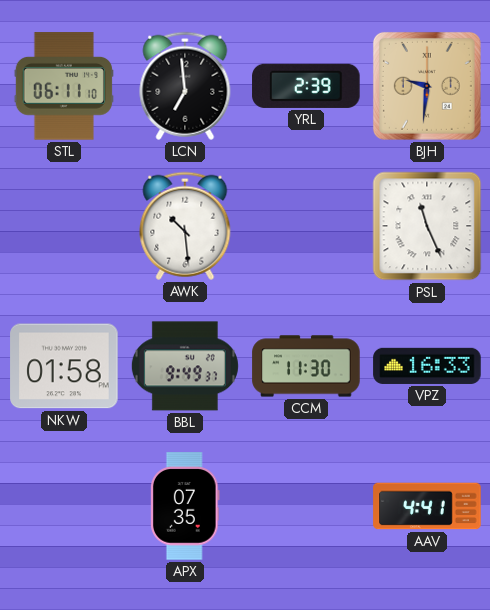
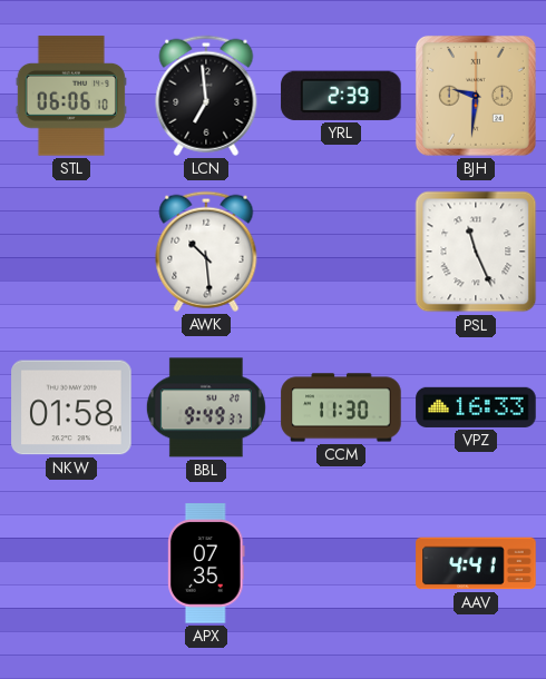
STL: 06:11 -> 06:06
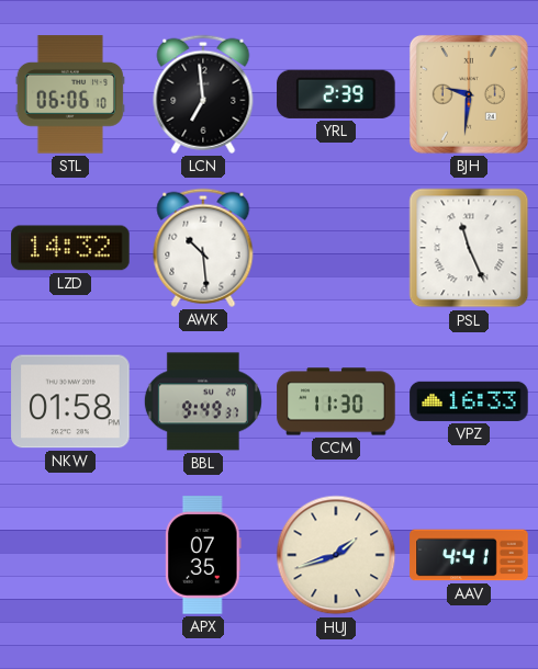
LZD: none -> 14:32
HUJ: none -> 1:42
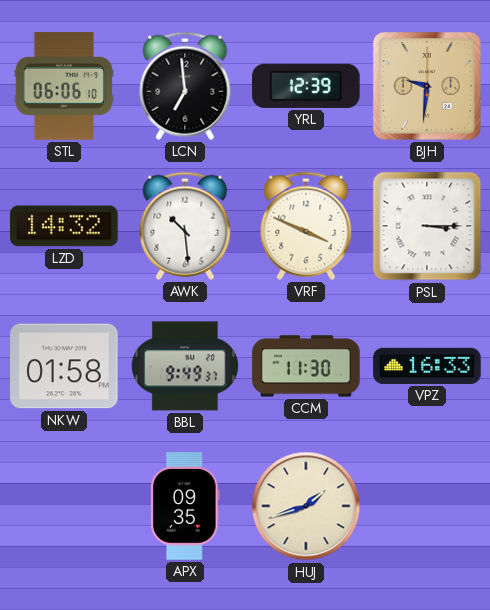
YRL: 2:39 -> 12:39
VRF: none -> 3:49
PSL: 11:26 -> 3:15
APX: 07:35 -> 09:35
AAV: 4:41 -> none
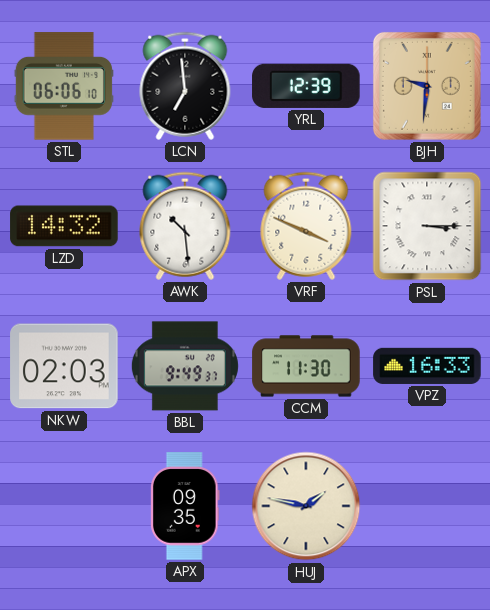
NKW: 01:58 -> 02:03
HUJ: 1:42 -> 1:47
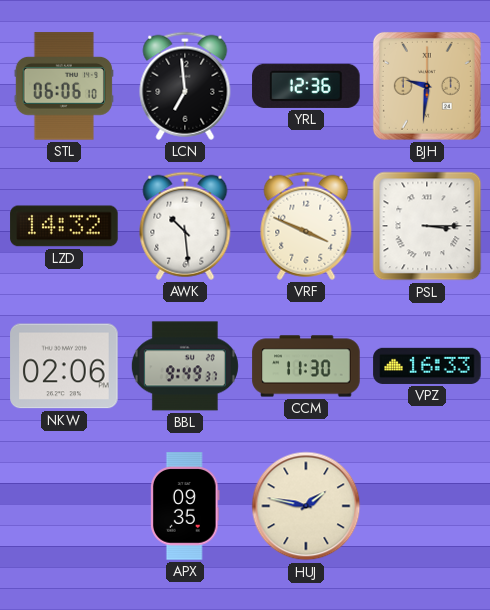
YRL: 12:39 -> 12:36
NKW: 02:03 -> 02:06
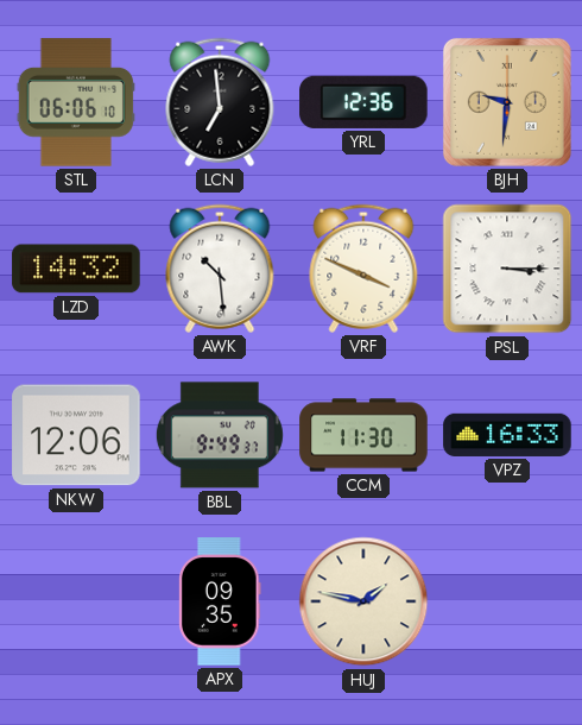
NKW: 02:06 -> 12:06
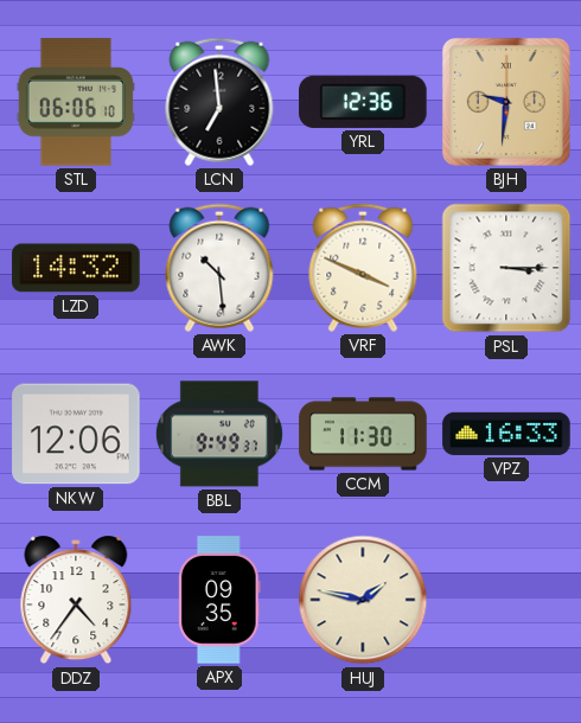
DDZ: none -> 4:36
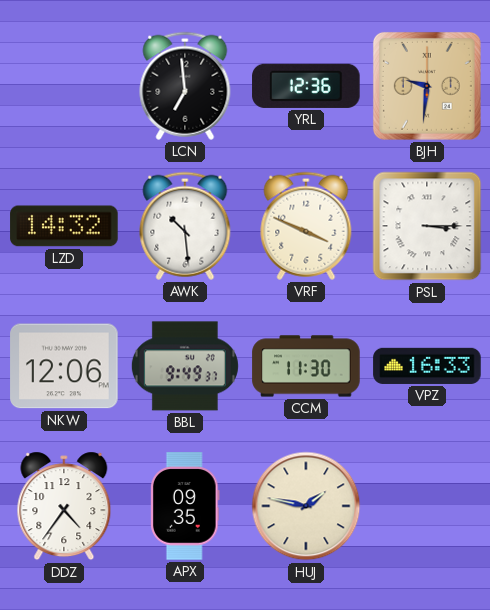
STL: 06:06 -> none
